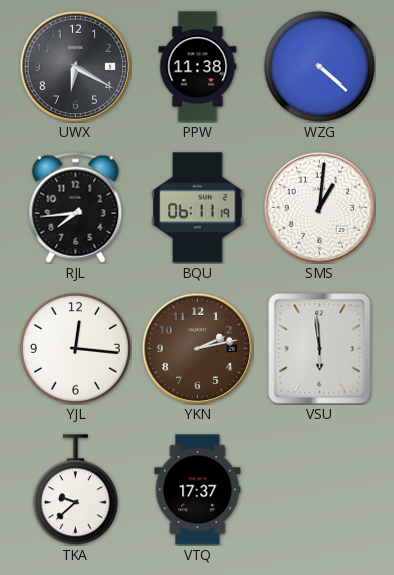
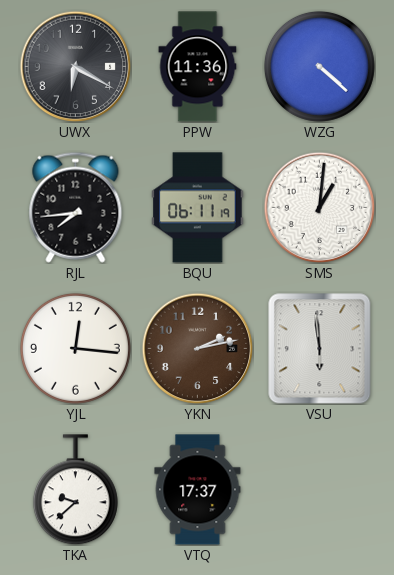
PPW: 11:38 -> 11:36
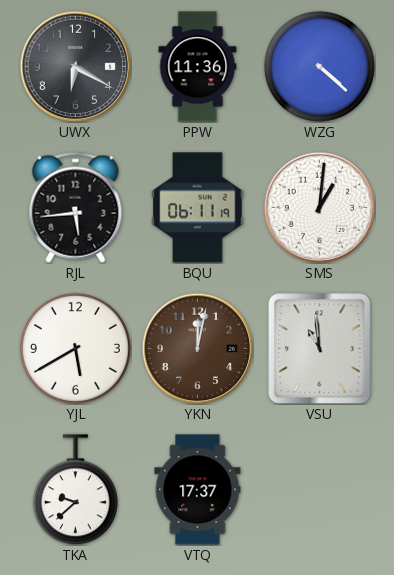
RJL: 7:44 -> 5:44
YJL: 12:16 -> 5:40
YKN: 2:13 -> 12:02
VSU: 5:59 -> 10:59
